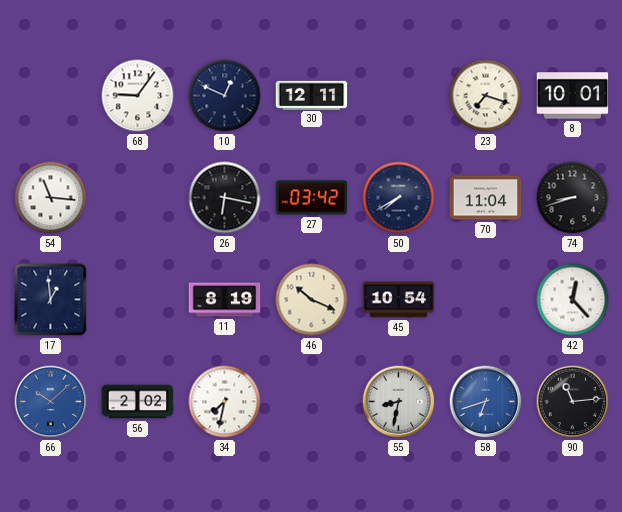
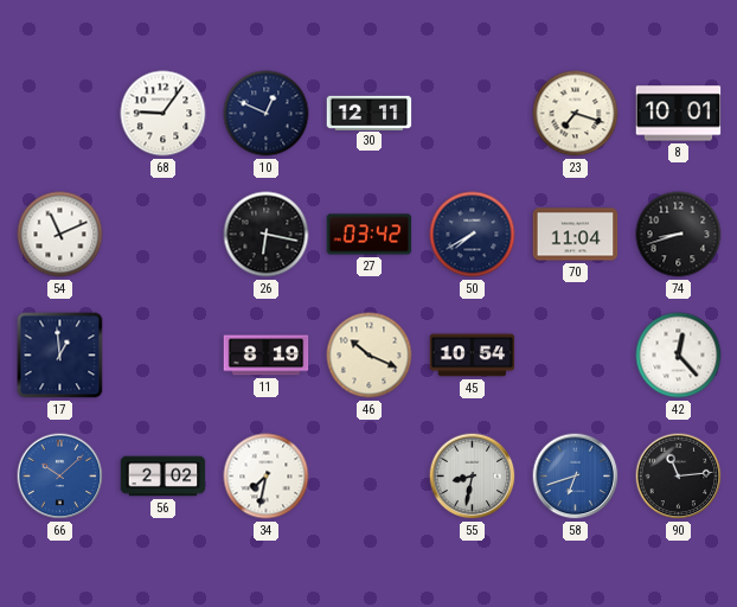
54: 11:16 -> 11:11
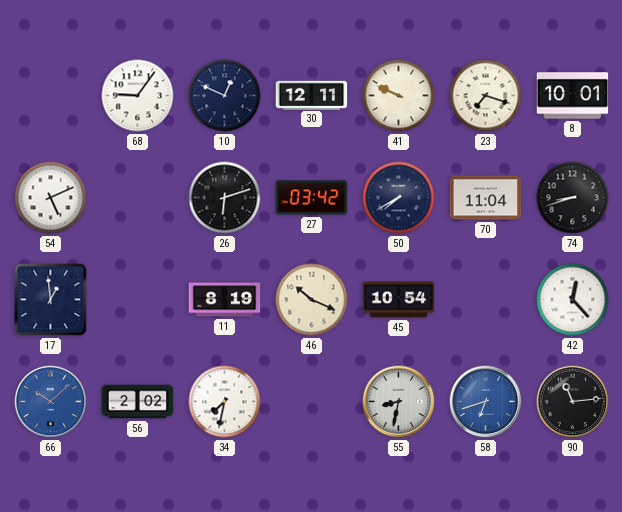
41: none -> 9:49
54: 11:11 -> 5:11
26: 6:17 -> 6:12
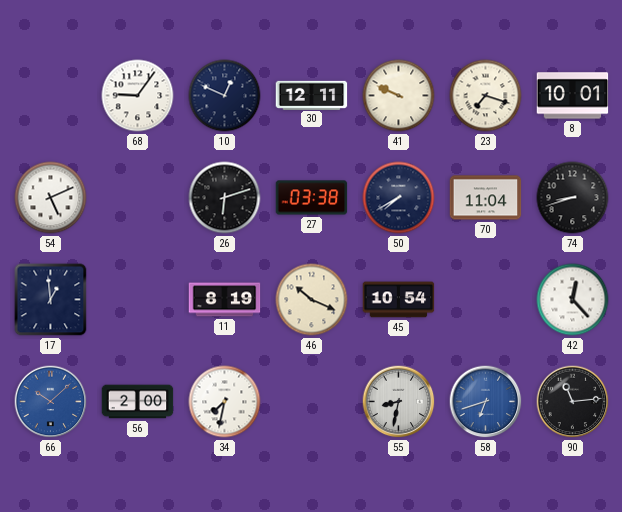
27: 03:42 -> 03:38
56: 2:02 -> 2:00
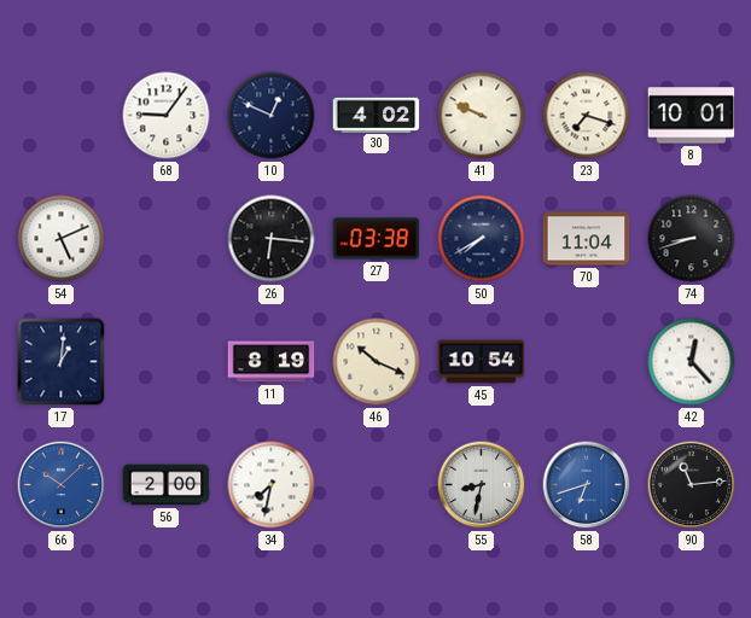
30: 12:11 -> 4:02
26: 6:12 -> 6:16
17: 12:59 -> 1:01
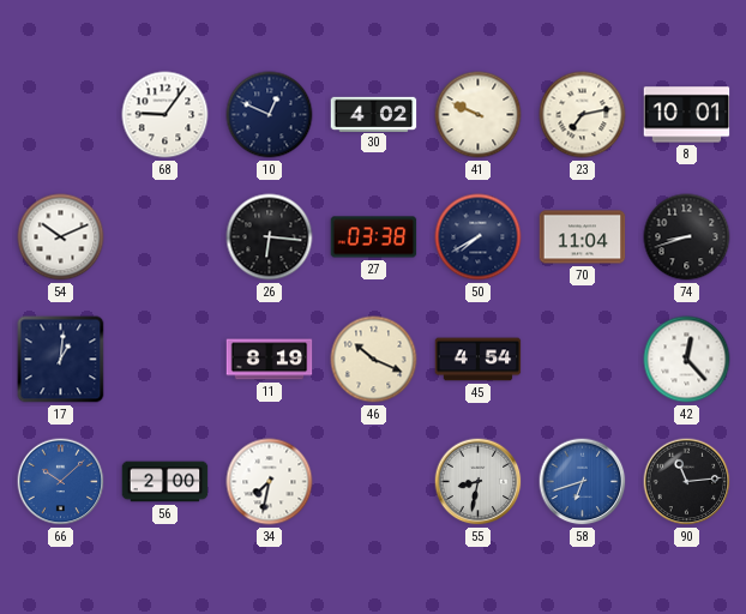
23: 7:18 -> 7:13
54: 5:11 -> 10:11
45: 10:54 -> 4:54
